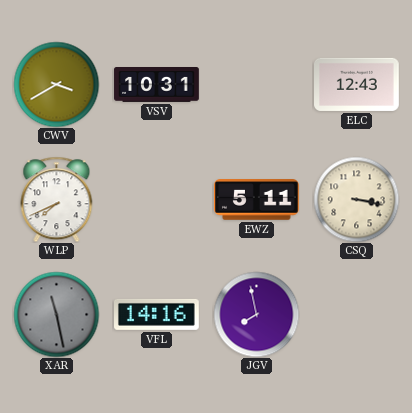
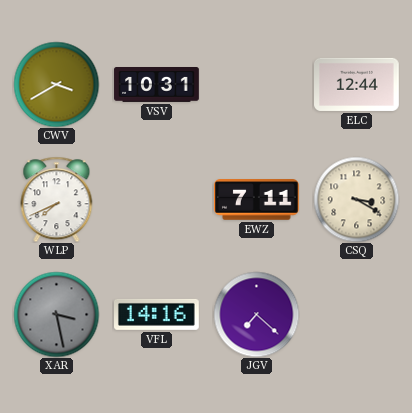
ELC: 12:43 -> 12:44
EWZ: 5:11 -> 7:11
CSQ: 3:17 -> 3:20
XAR: 11:28 -> 3:28
JGV: 7:58 -> 7:22
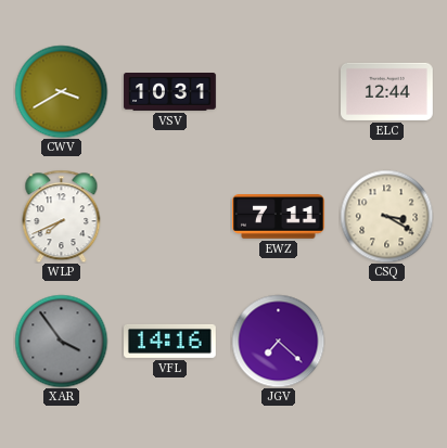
XAR: 3:28 -> 3:54
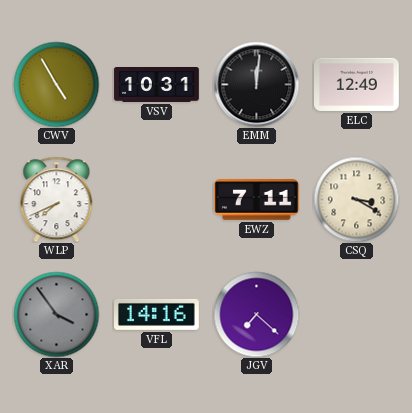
CWV: 3:40 -> 4:55
EMM: none -> 12:01
ELC: 12:44 -> 12:49
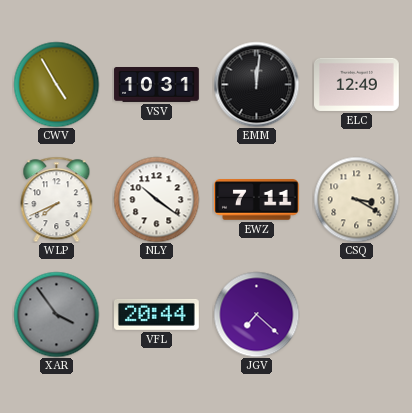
NLY: none -> 10:21
VFL: 14:16 -> 20:44
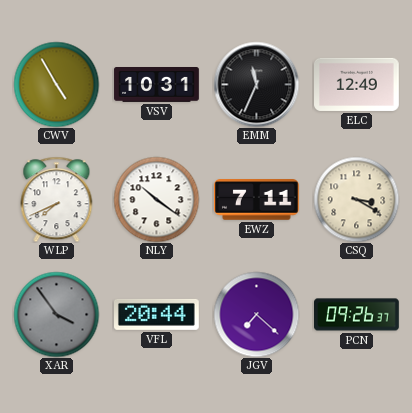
EMM: 12:01 -> 11:34
PCN: none -> 09:26
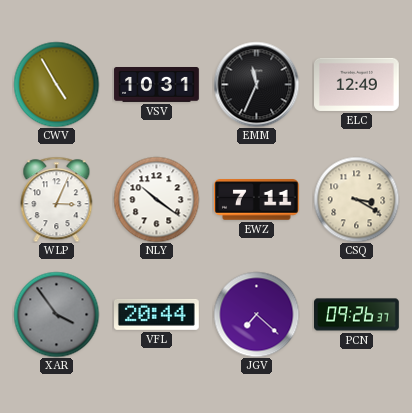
WLP: 7:41 -> 3:04
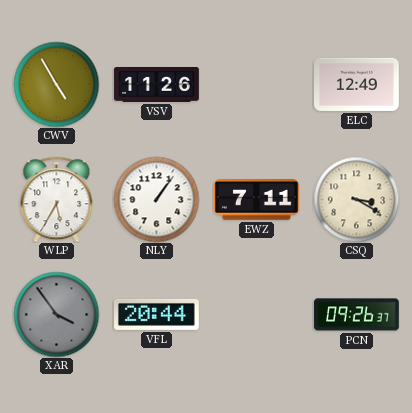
VSV: 10:31 -> 11:26
EMM: 11:34 -> none
WLP: 3:04 -> 5:35
NLY: 10:21 -> 1:06
JGV: 7:22 -> none
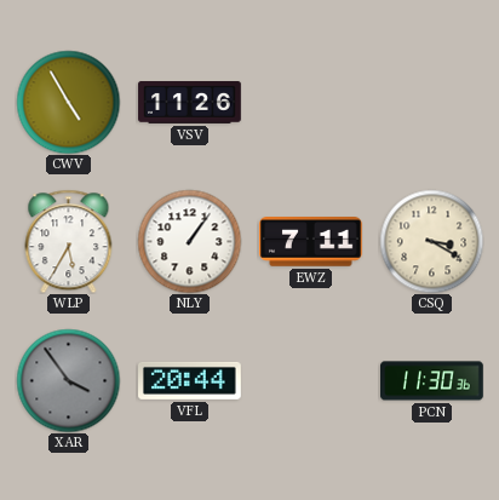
ELC: 12:49 -> none
PCN: 09:26 -> 11:30
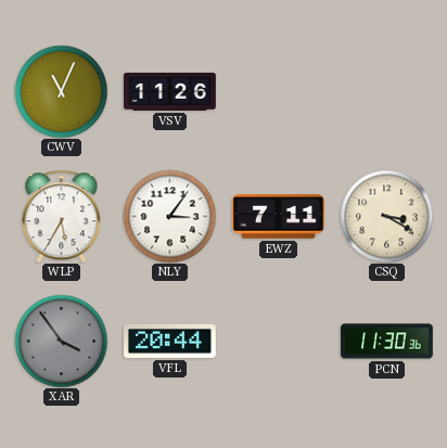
CWV: 4:55 -> 11:04
NLY: 1:06 -> 3:06
